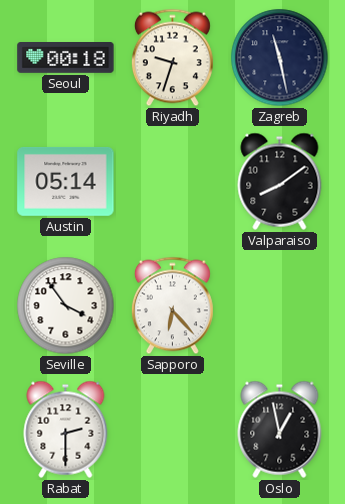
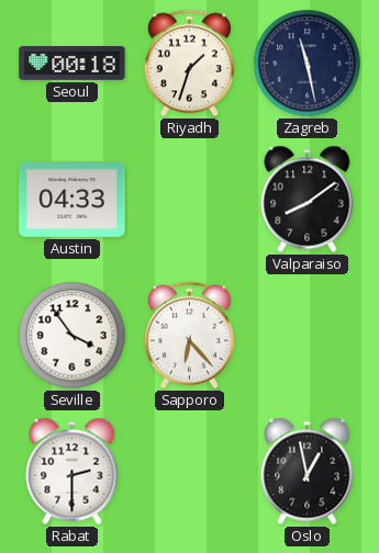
Riyadh: 9:33 -> 1:33
Austin: 05:14 -> 04:33
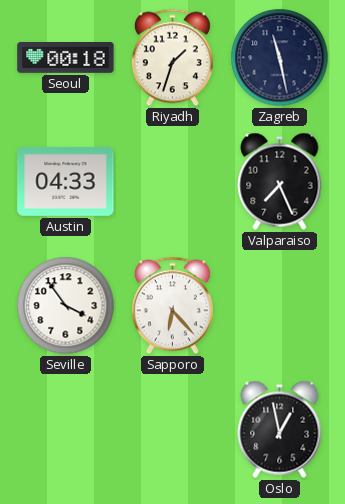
Valparaiso: 8:09 -> 7:26
Rabat: 2:30 -> none
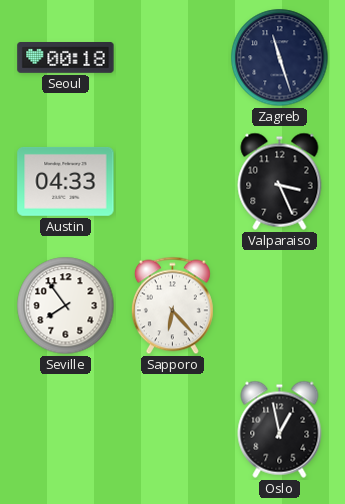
Riyadh: 1:33 -> none
Zagreb: 11:28 -> 11:27
Valparaiso: 7:26 -> 3:26
Seville: 3:54 -> 7:54
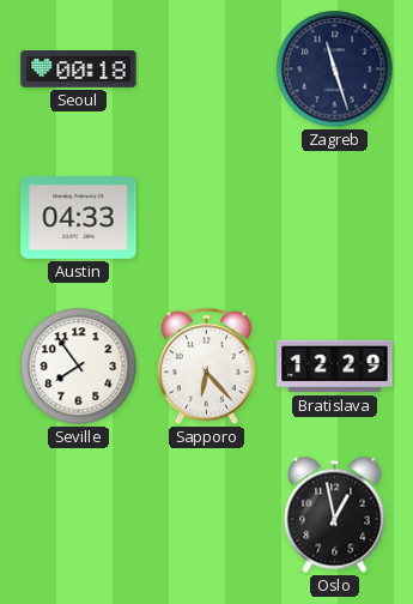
Valparaiso: 3:26 -> none
Bratislava: none -> 12:29
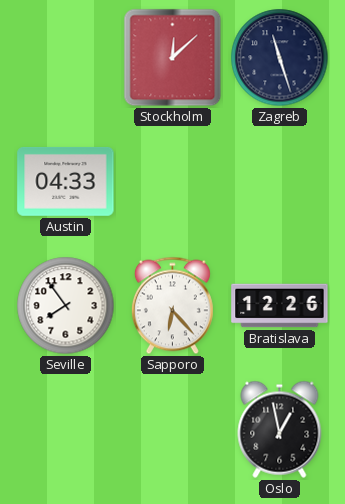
Seoul: 00:18 -> none
Stockholm: none -> 12:08
Bratislava: 12:29 -> 12:26
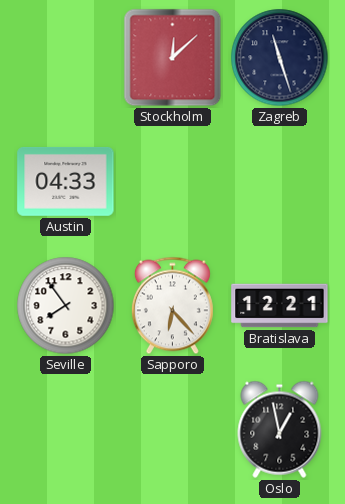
Bratislava: 12:26 -> 12:21
